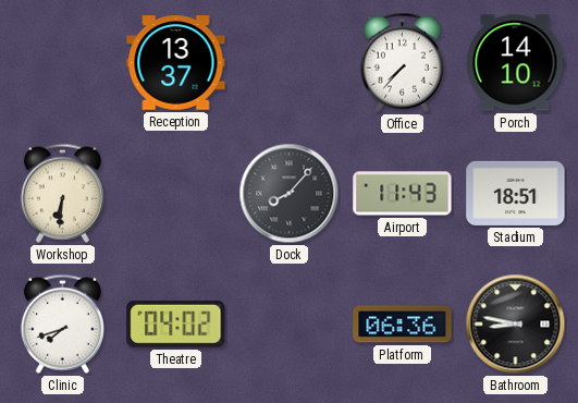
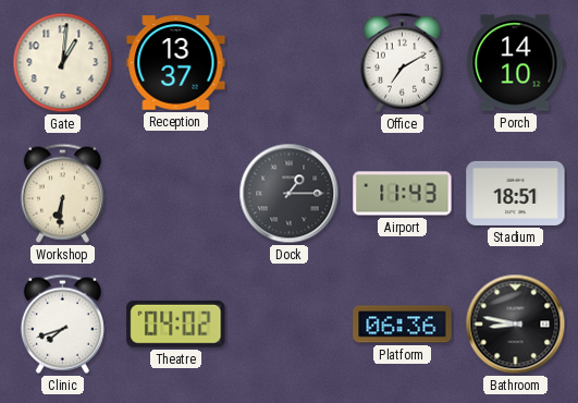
Gate: none -> 1:01
Office: 7:37 -> 7:10
Dock: 8:07 -> 1:15
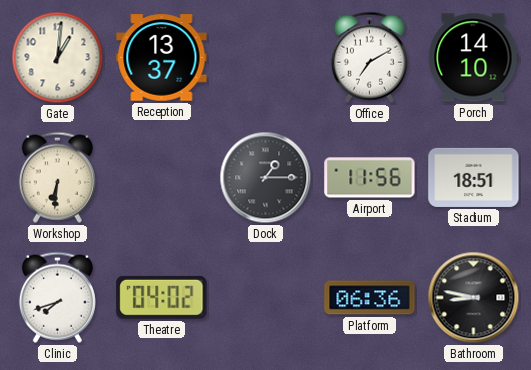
Airport: 11:43 -> 11:56
